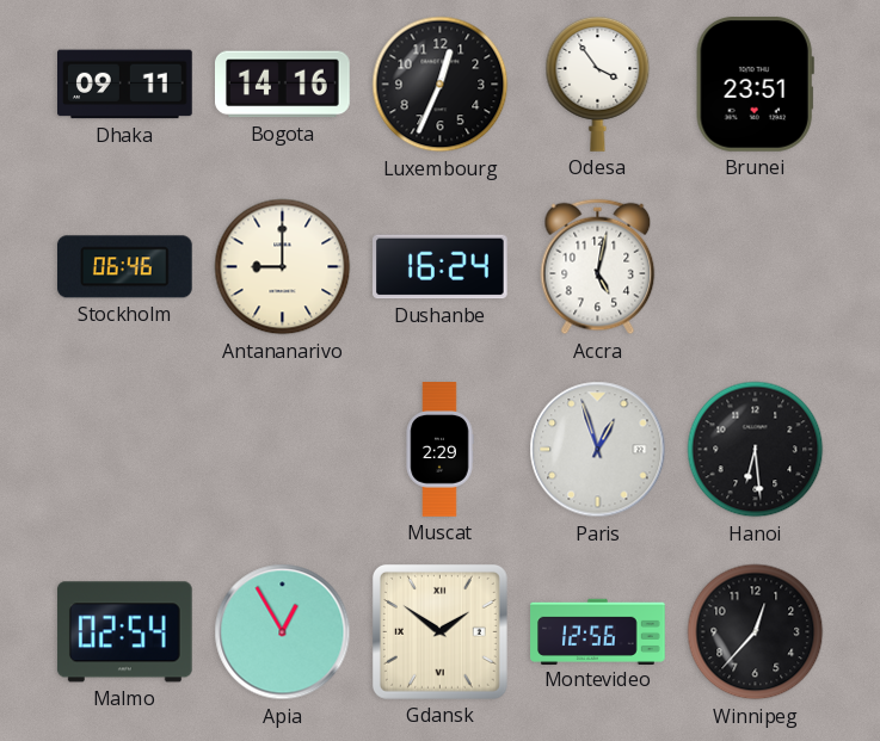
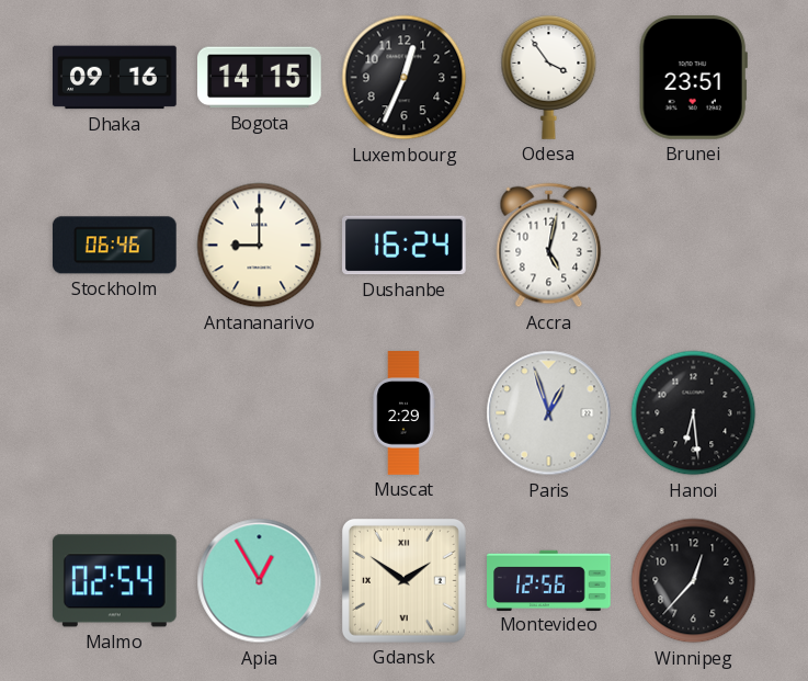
Dhaka: 09:11 -> 09:16
Bogota: 14:16 -> 14:15
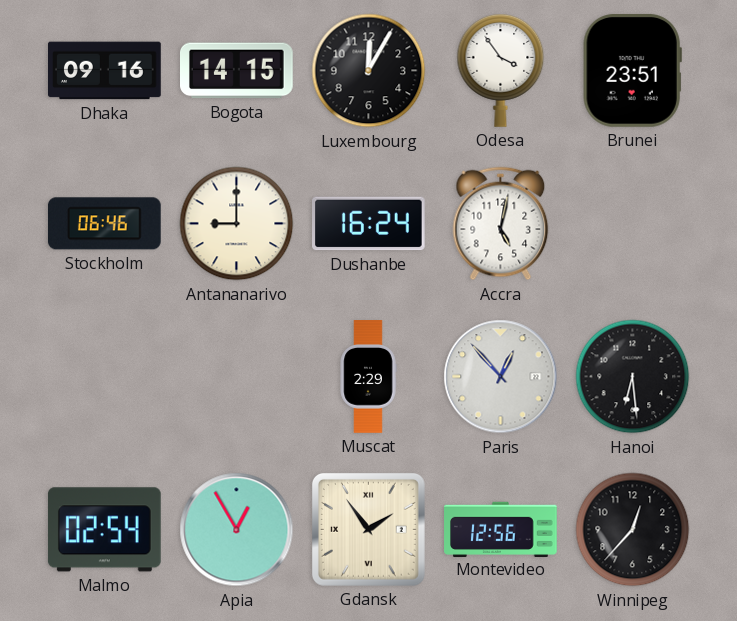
Luxembourg: 12:34 -> 12:05
Paris: 12:57 -> 12:53
Gdansk: 1:51 -> 1:54
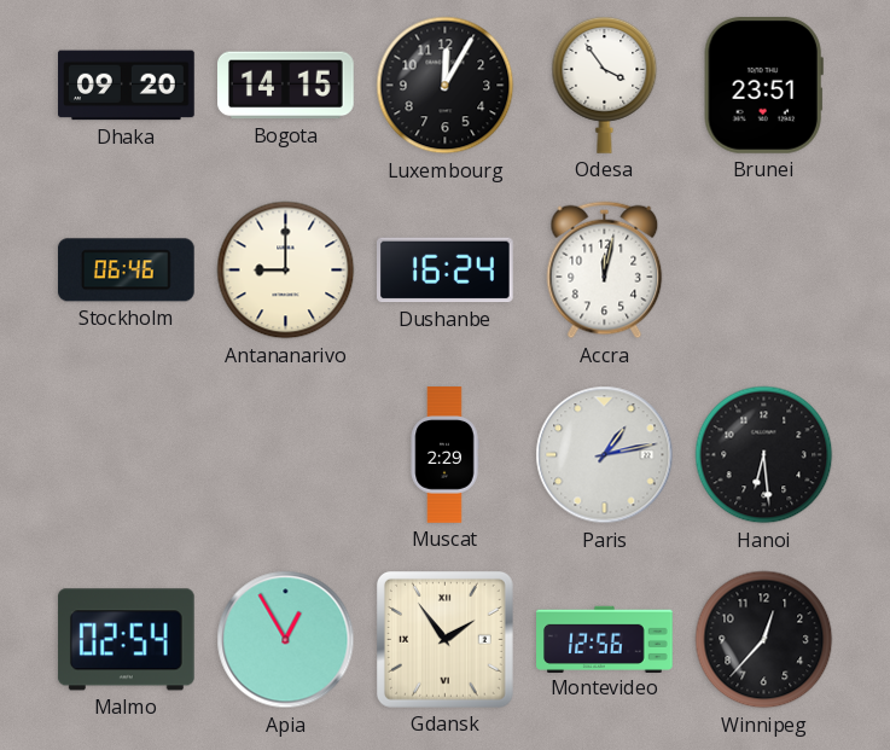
Dhaka: 09:16 -> 09:20
Accra: 5:02 -> 12:02
Paris: 12:53 -> 1:13
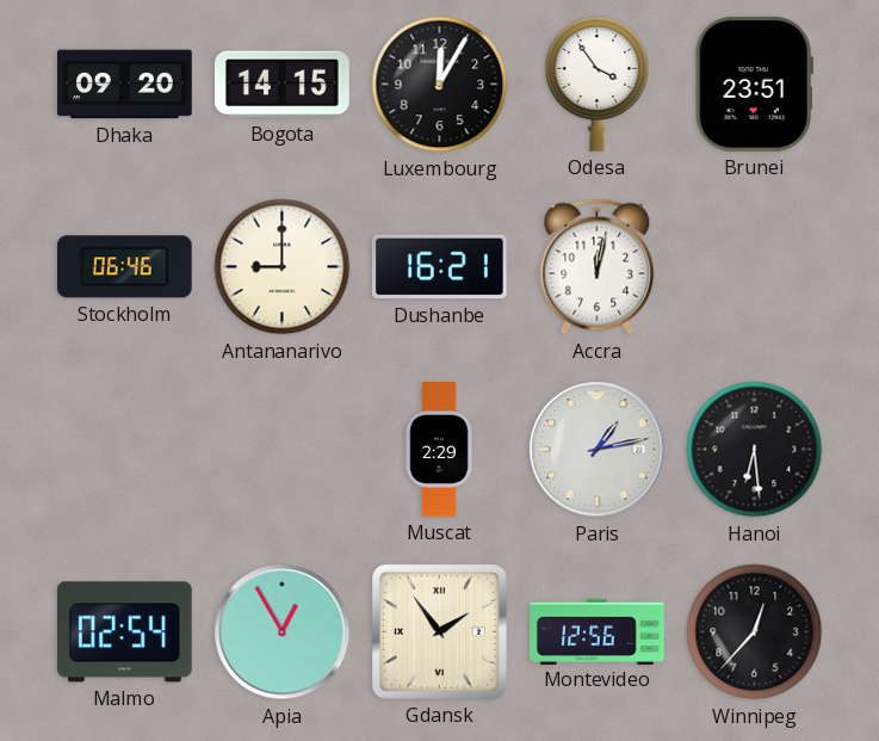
Dushanbe: 16:24 -> 16:21
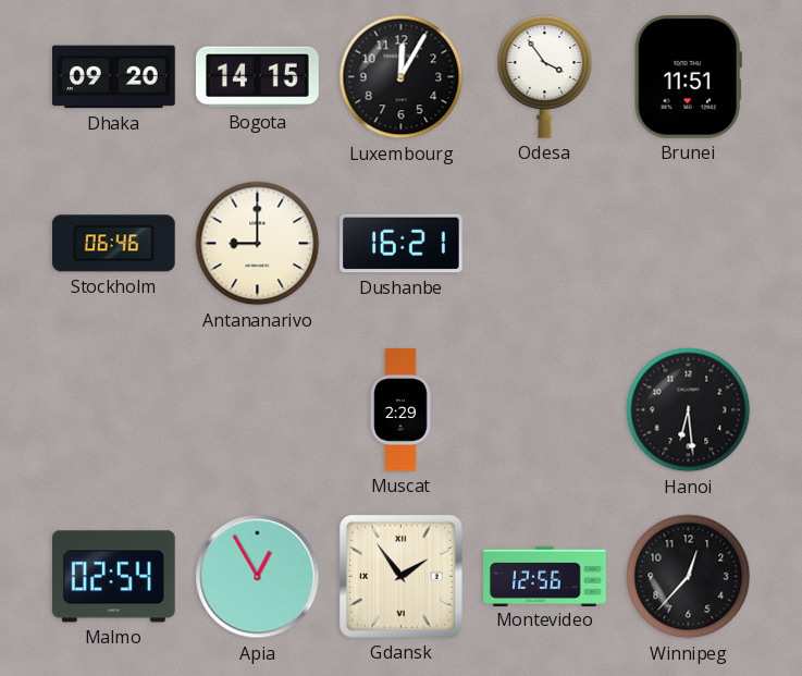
Brunei: 23:51 -> 11:51
Accra: 12:02 -> none
Paris: 1:13 -> none
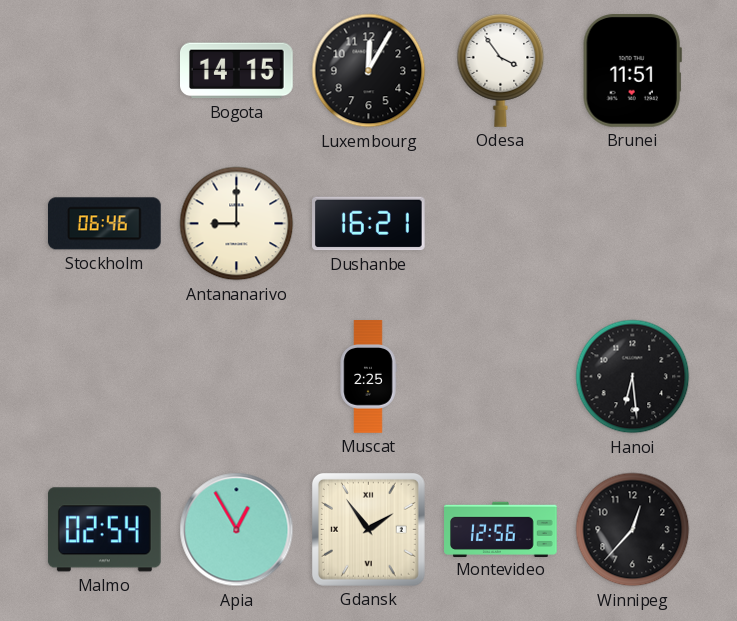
Dhaka: 09:20 -> none
Muscat: 2:29 -> 2:25
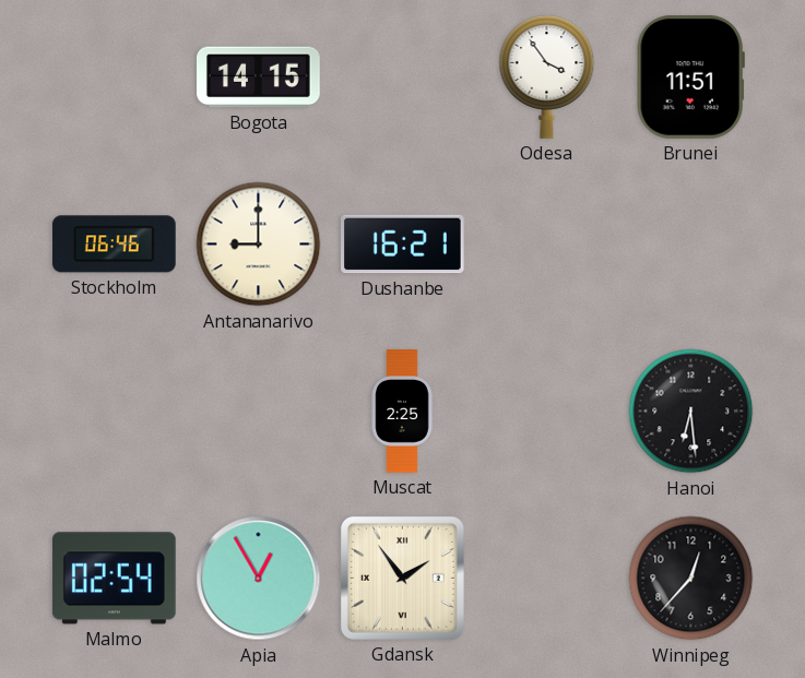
Luxembourg: 12:05 -> none
Montevideo: 12:56 -> none
